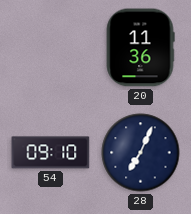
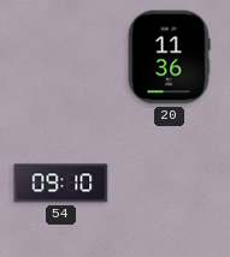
28: 7:04 -> none
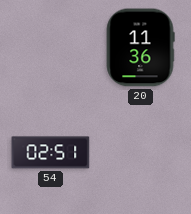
54: 09:10 -> 02:51
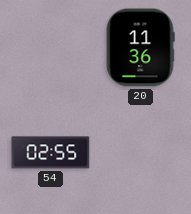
54: 02:51 -> 02:55
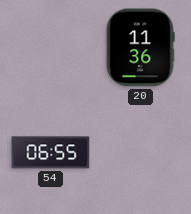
54: 02:55 -> 06:55
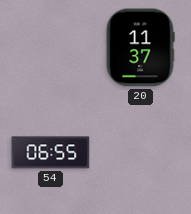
20: 11:36 -> 11:37
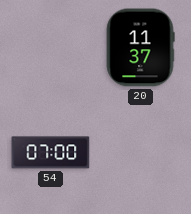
54: 06:55 -> 07:00
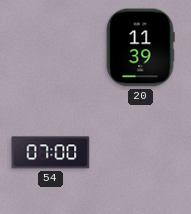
20: 11:37 -> 11:39
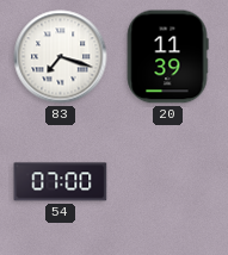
83: none -> 7:18
